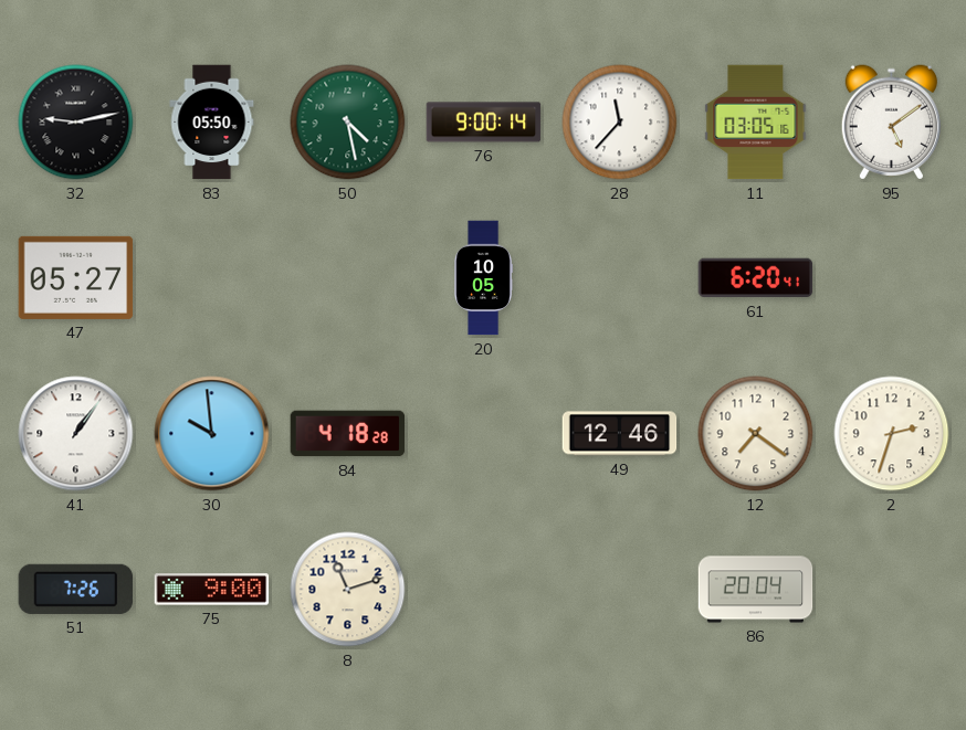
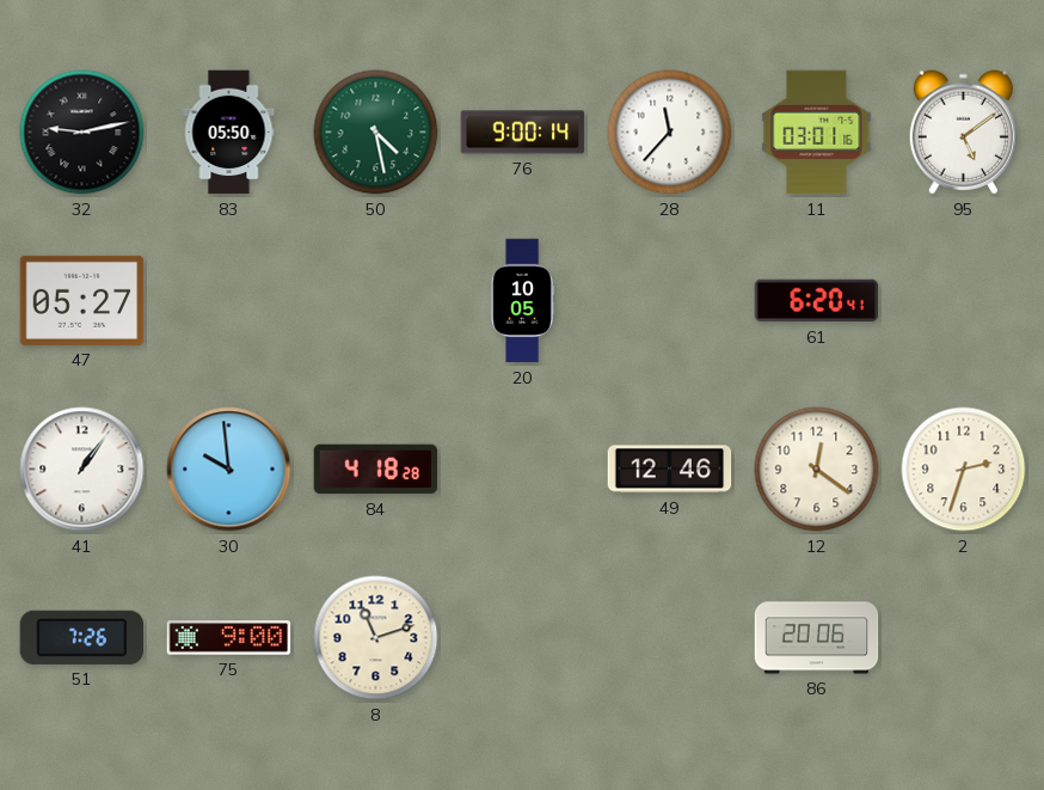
11: 03:05 -> 03:01
12: 7:21 -> 12:21
86: 20:04 -> 20:06
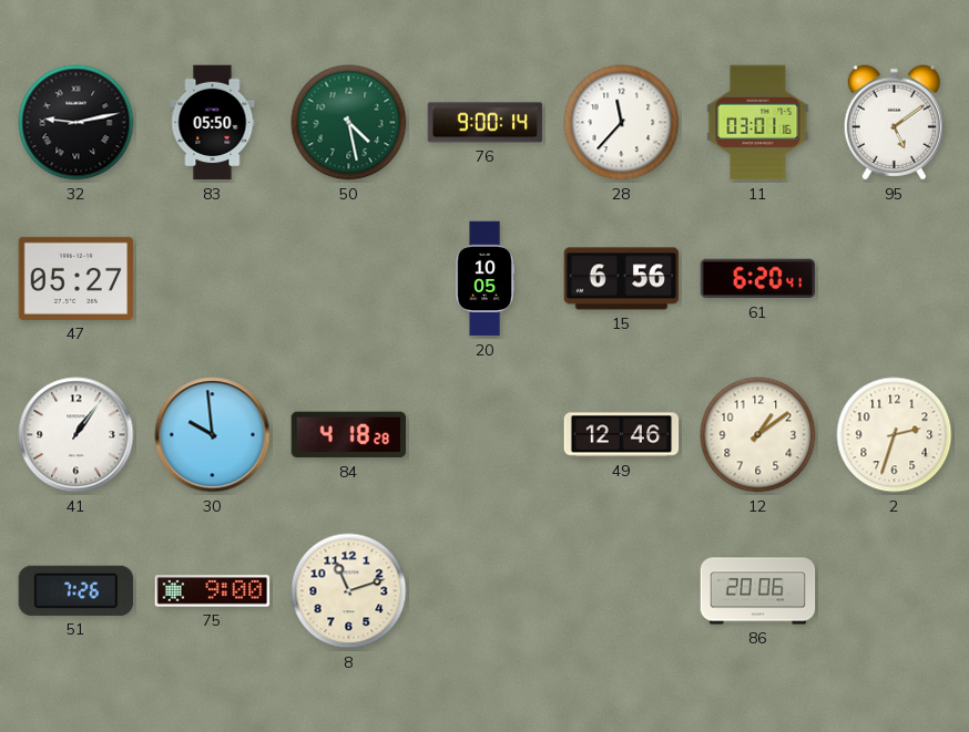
15: none -> 6:56
12: 12:21 -> 1:09
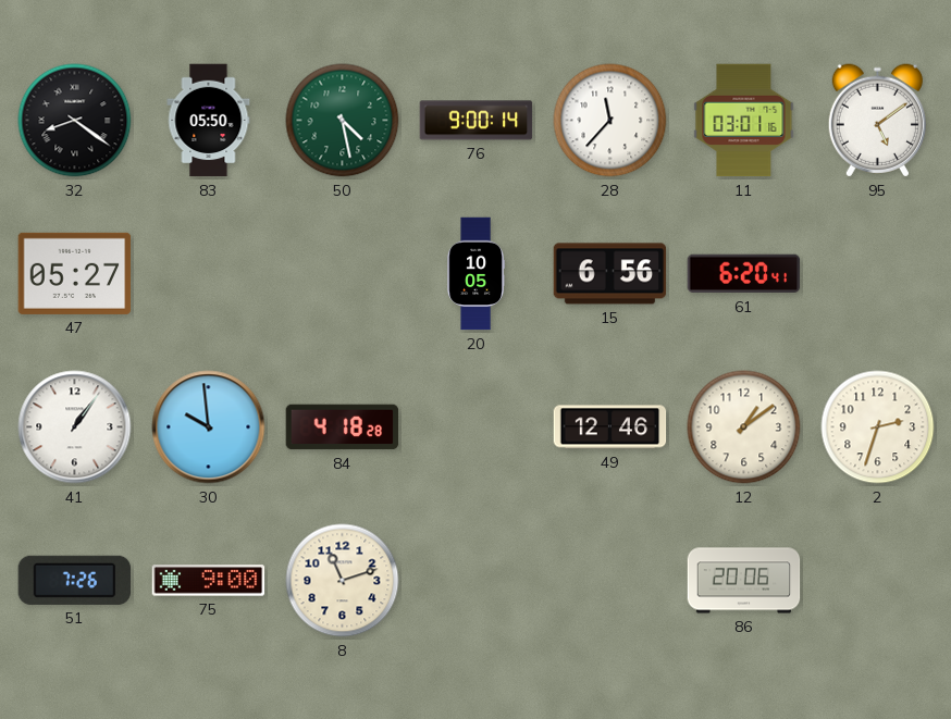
32: 9:13 -> 8:21
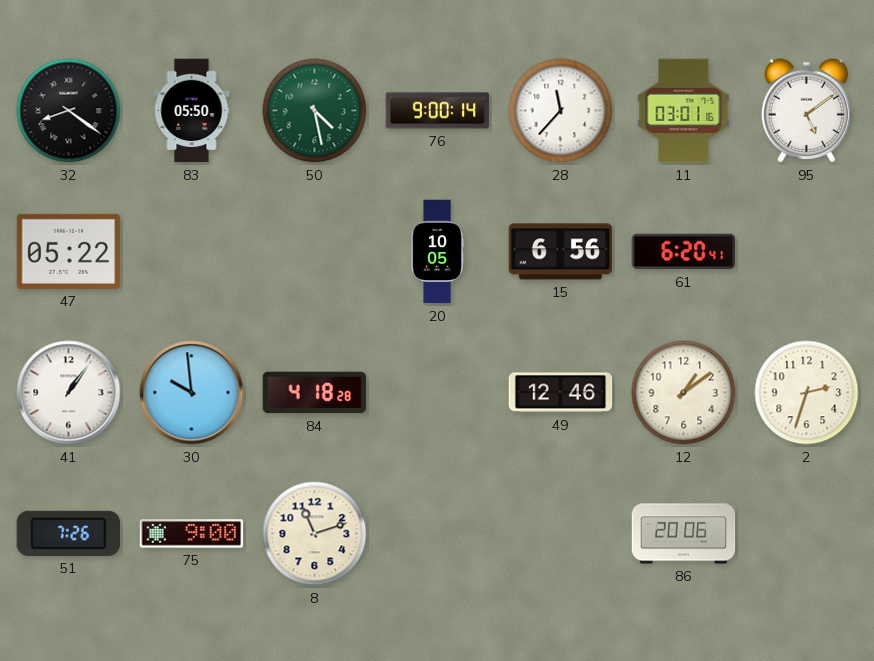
47: 05:27 -> 05:22
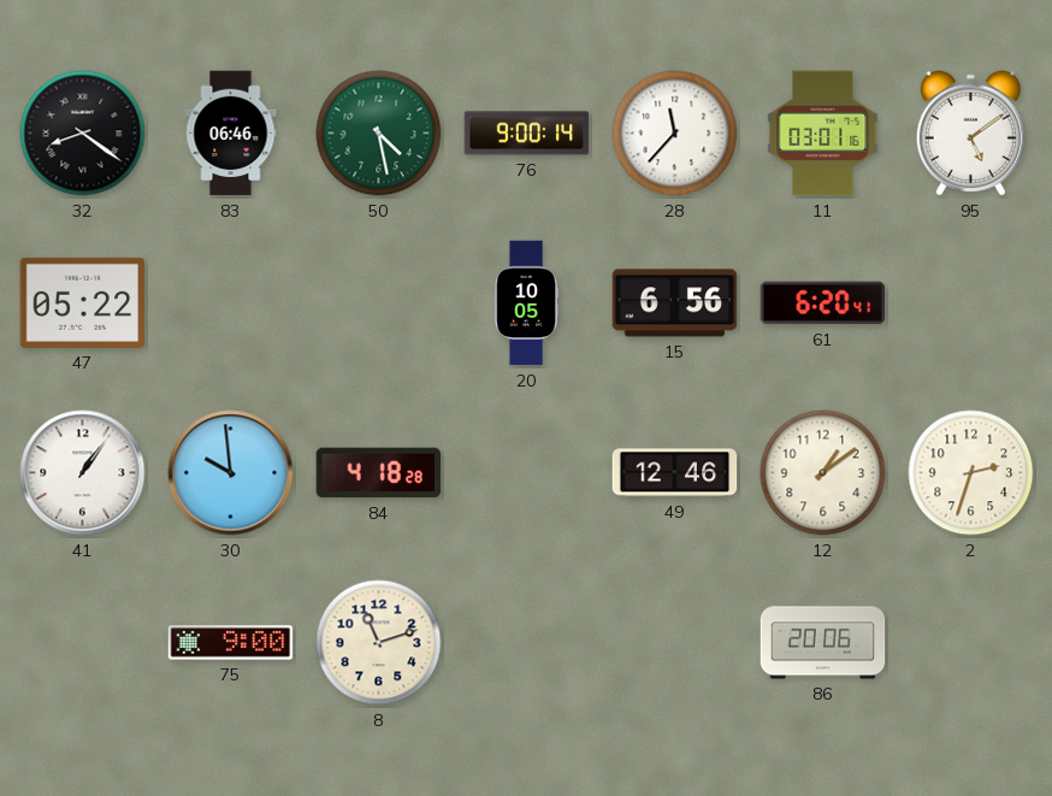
83: 05:50 -> 06:46
51: 7:26 -> none
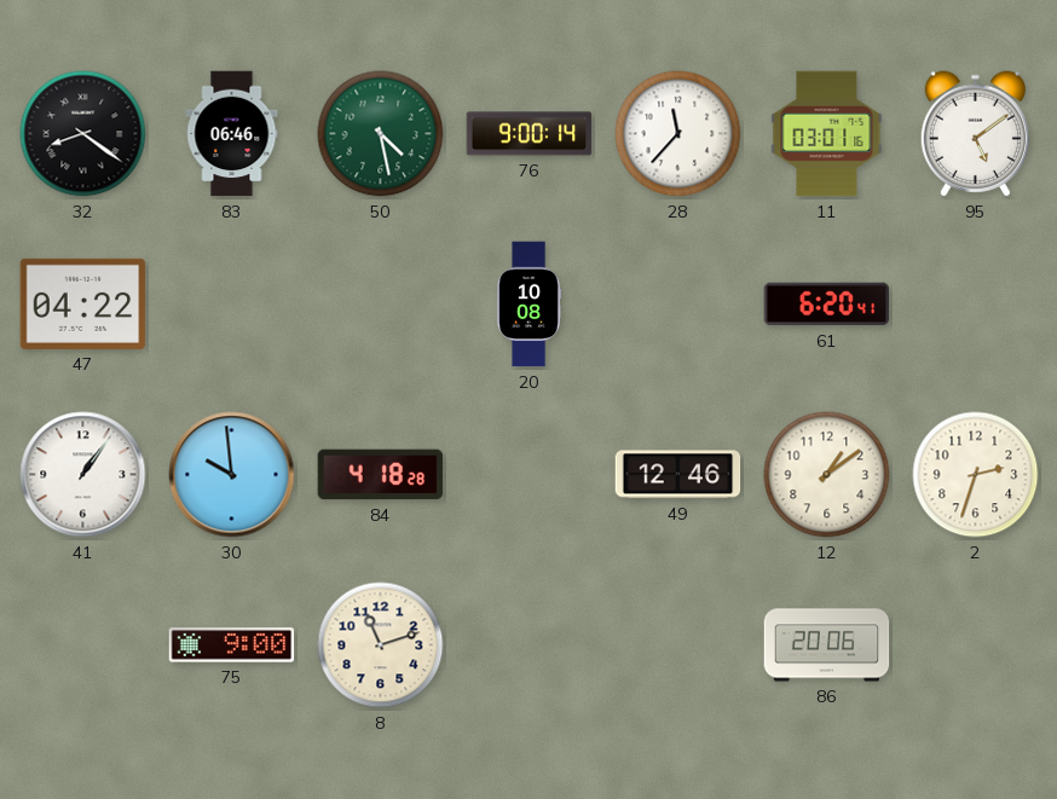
47: 05:22 -> 04:22
20: 10:05 -> 10:08
15: 6:56 -> none
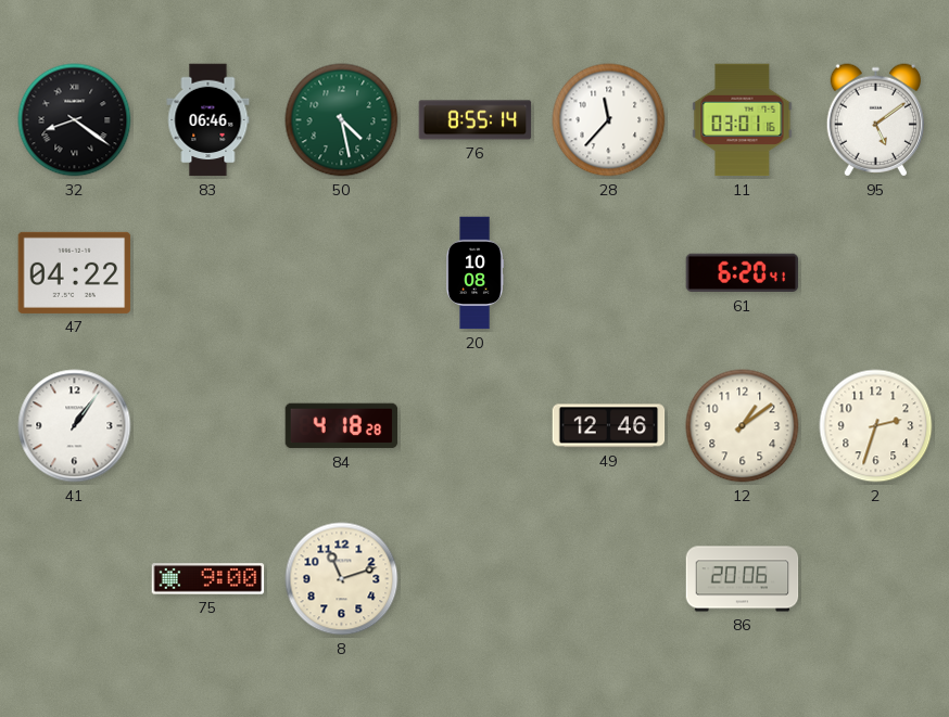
76: 9:00 -> 8:55
30: 9:59 -> none
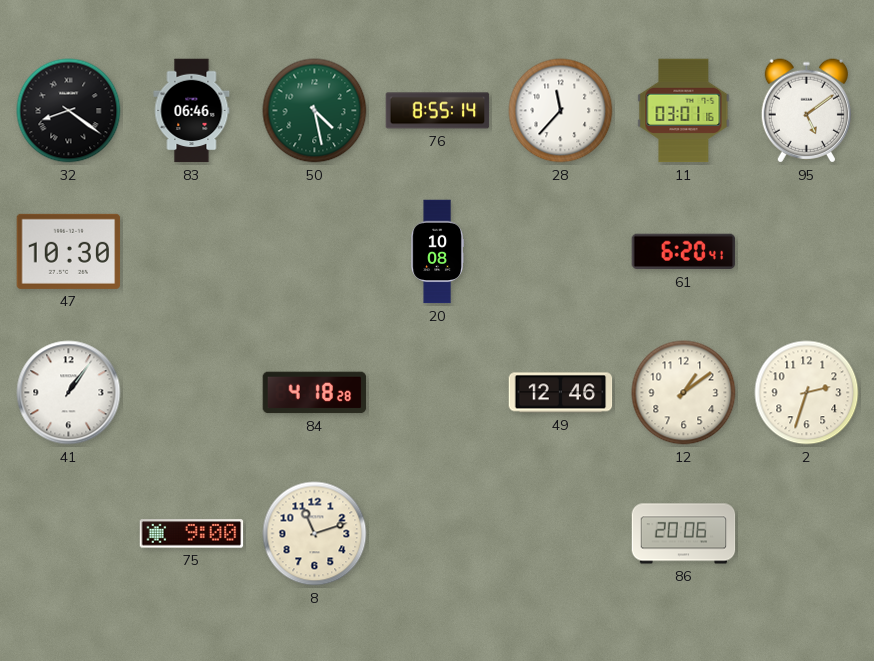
47: 04:22 -> 10:30
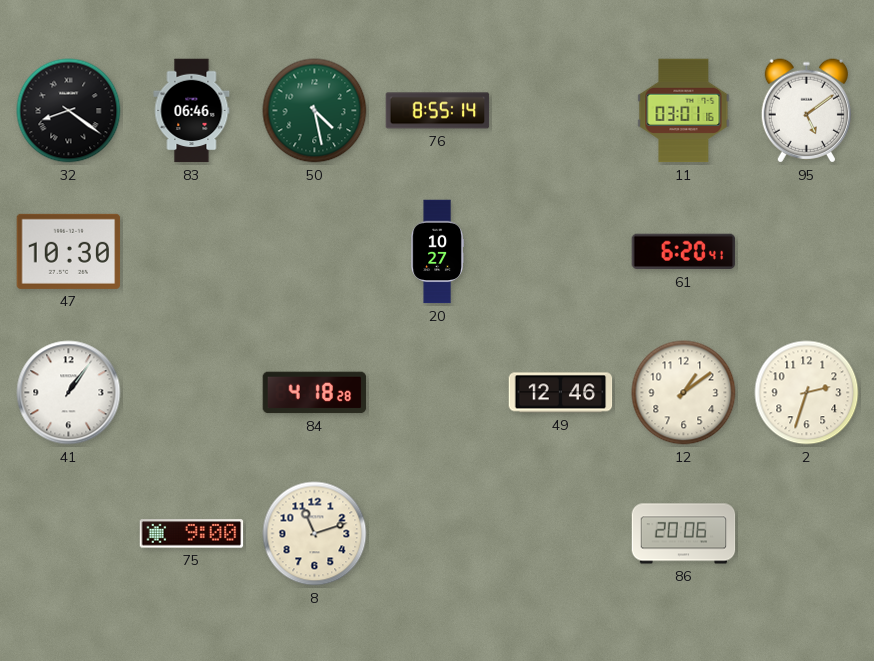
28: 11:37 -> none
20: 10:08 -> 10:27
